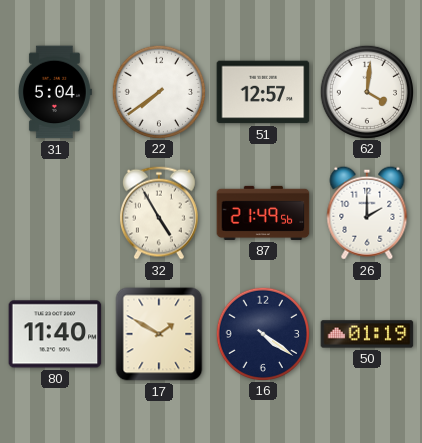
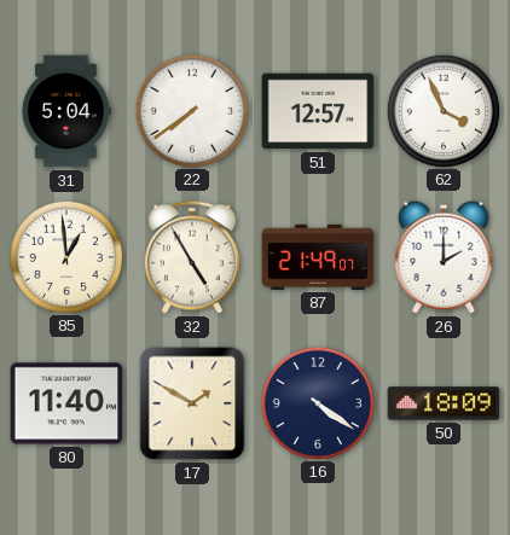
62: 4:01 -> 3:56
85: none -> 12:59
87: 21:49:56 -> 21:49:07
50: 01:19 -> 18:09
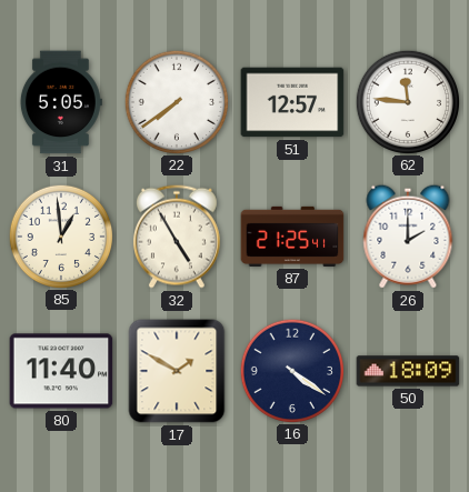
31: 5:04 -> 5:05
62: 3:56 -> 11:46
87: 21:49 -> 21:25
